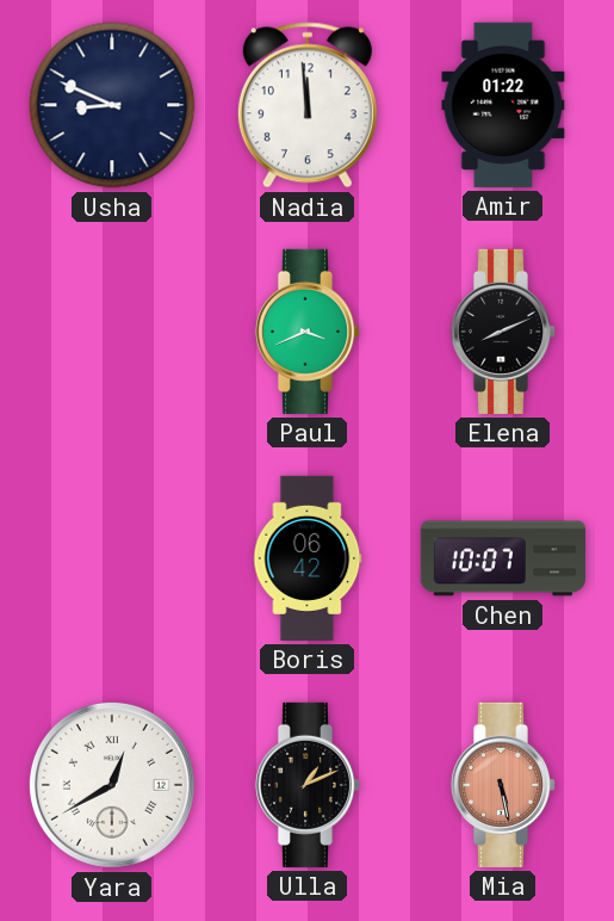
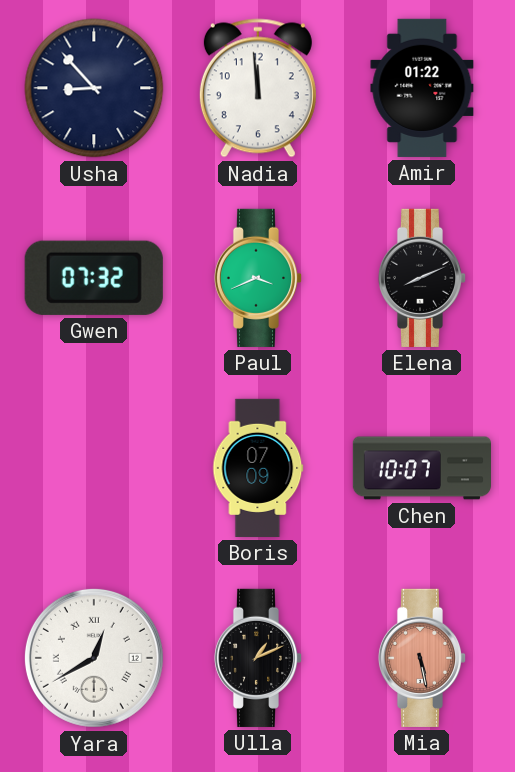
Usha: 8:49 -> 8:53
Gwen: none -> 07:32
Boris: 06:42 -> 07:09
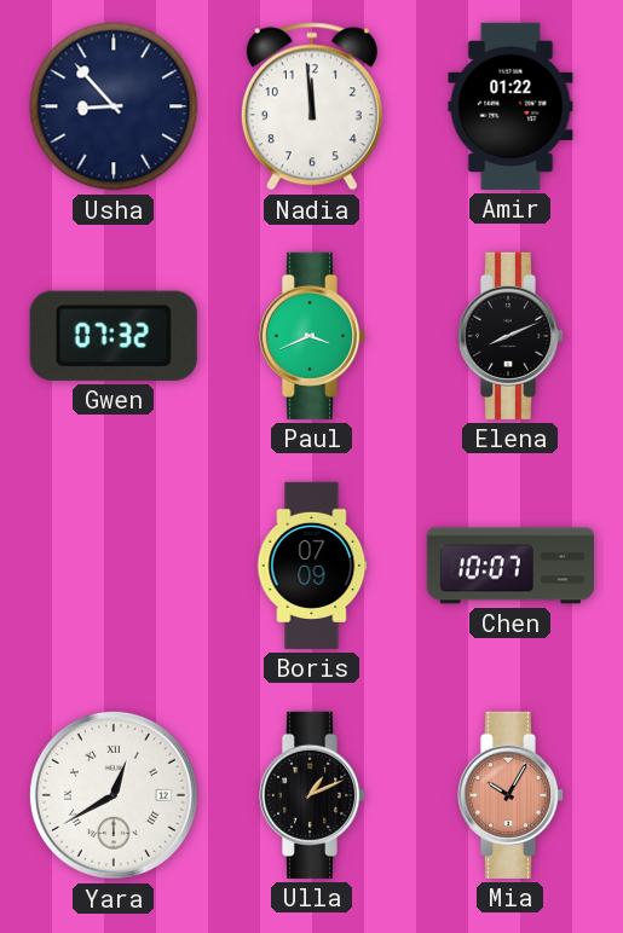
Mia: 5:28 -> 10:05
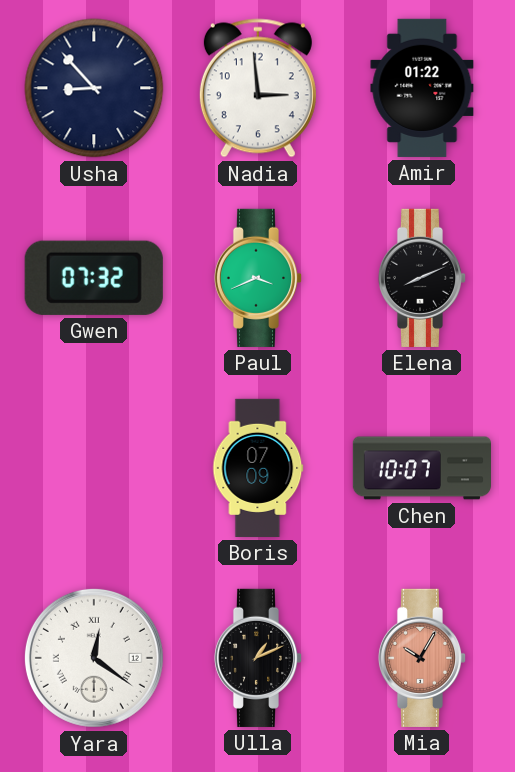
Nadia: 11:59 -> 2:59
Yara: 12:40 -> 12:21
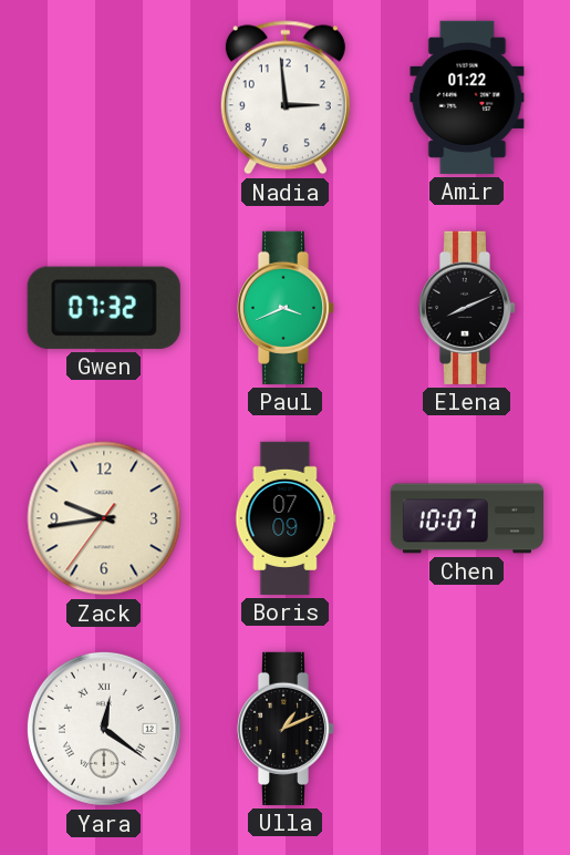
Usha: 8:53 -> none
Zack: none -> 9:43
Mia: 10:05 -> none
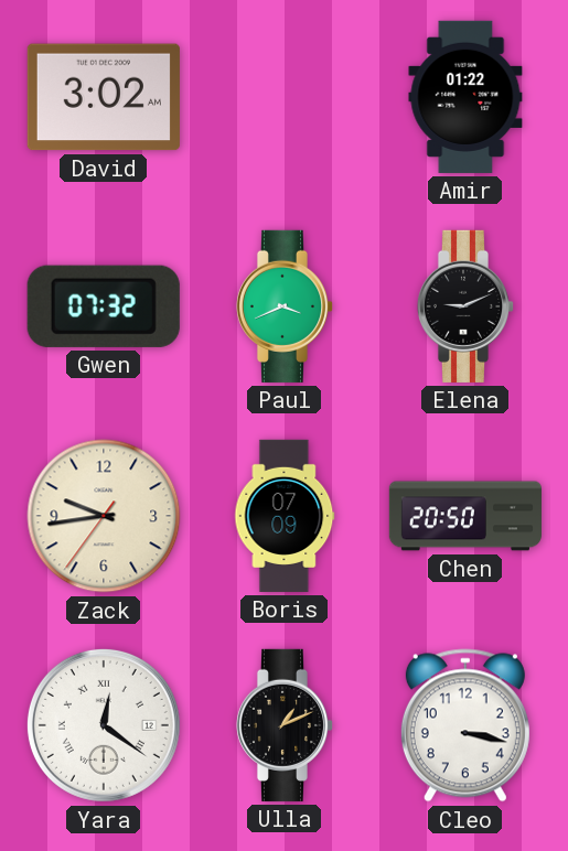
David: none -> 3:02
Nadia: 2:59 -> none
Elena: 8:11 -> 9:11
Chen: 10:07 -> 20:50
Cleo: none -> 3:17
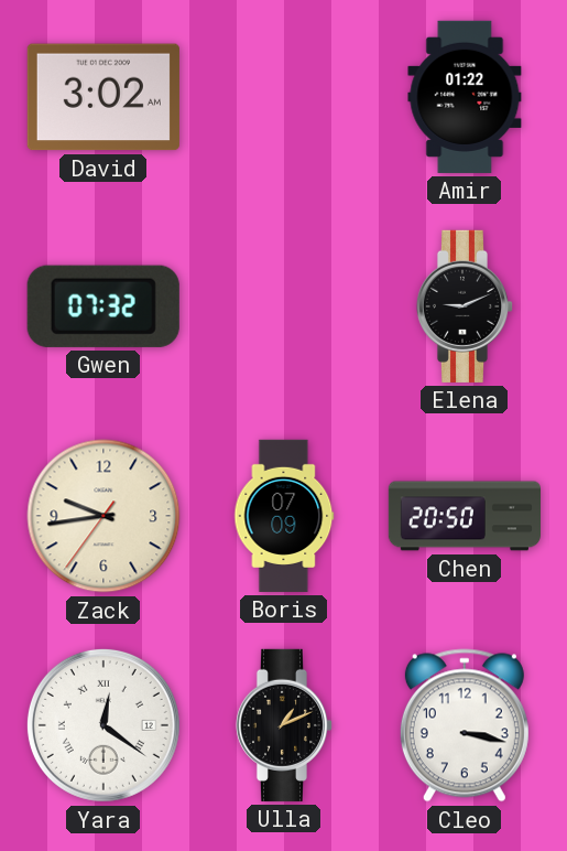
Paul: 3:41 -> none
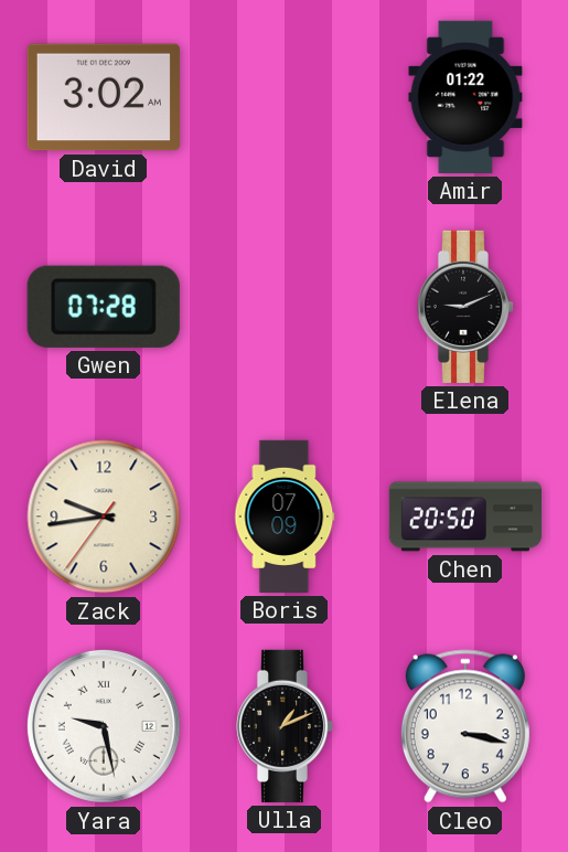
Gwen: 07:32 -> 07:28
Yara: 12:21 -> 9:28
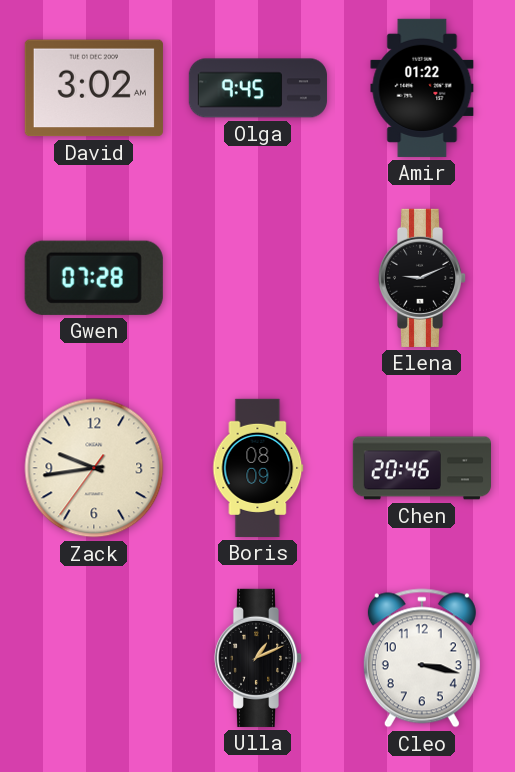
Olga: none -> 9:45
Boris: 07:09 -> 08:09
Chen: 20:50 -> 20:46
Yara: 9:28 -> none
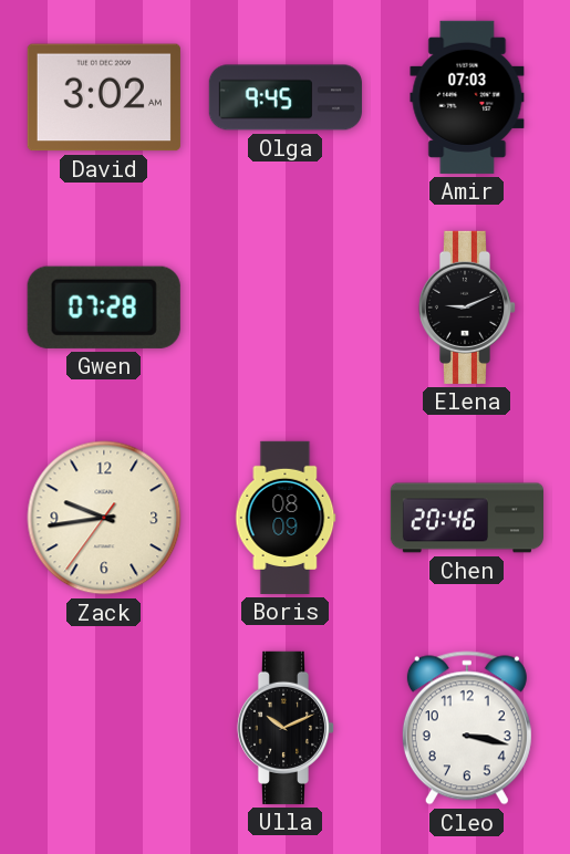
Amir: 01:22 -> 07:03
Ulla: 1:11 -> 10:11
